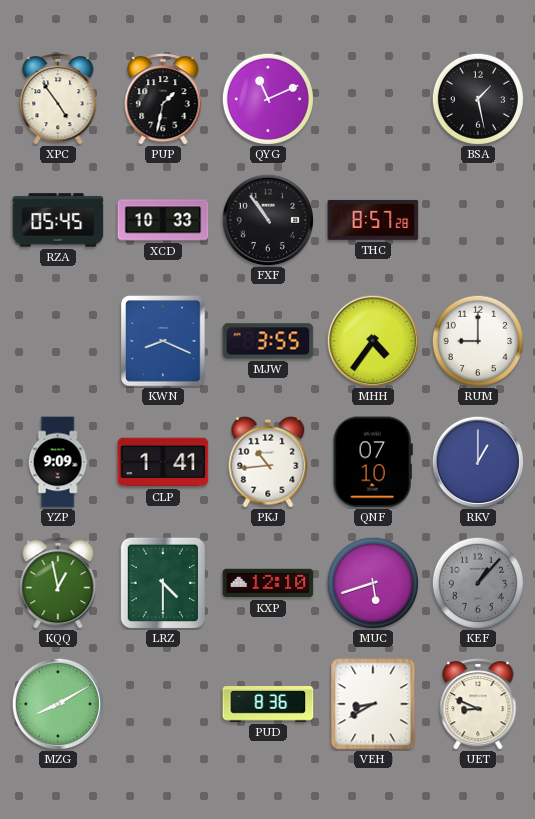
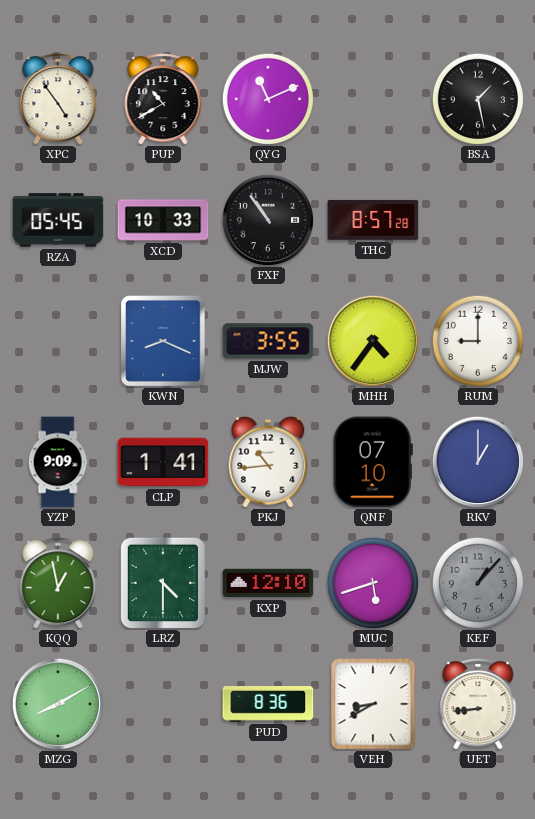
PUP: 1:32 -> 10:40
UET: 8:49 -> 8:44
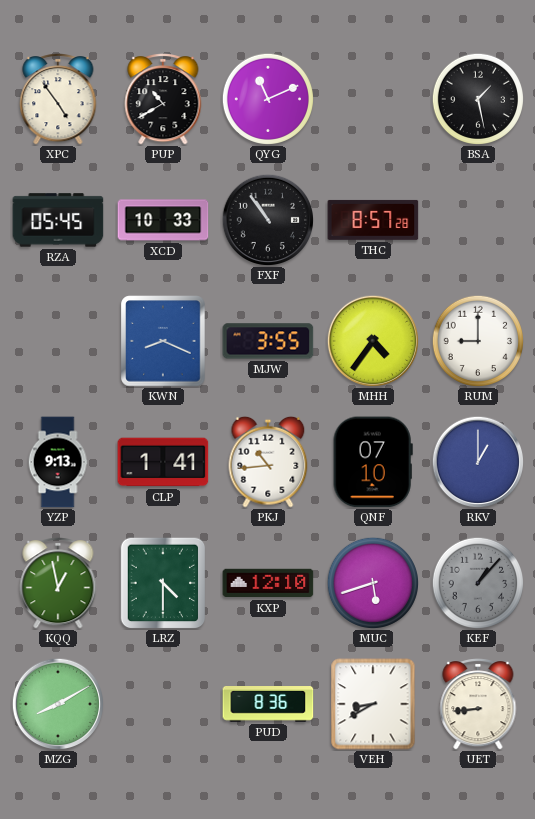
YZP: 9:09 -> 9:13
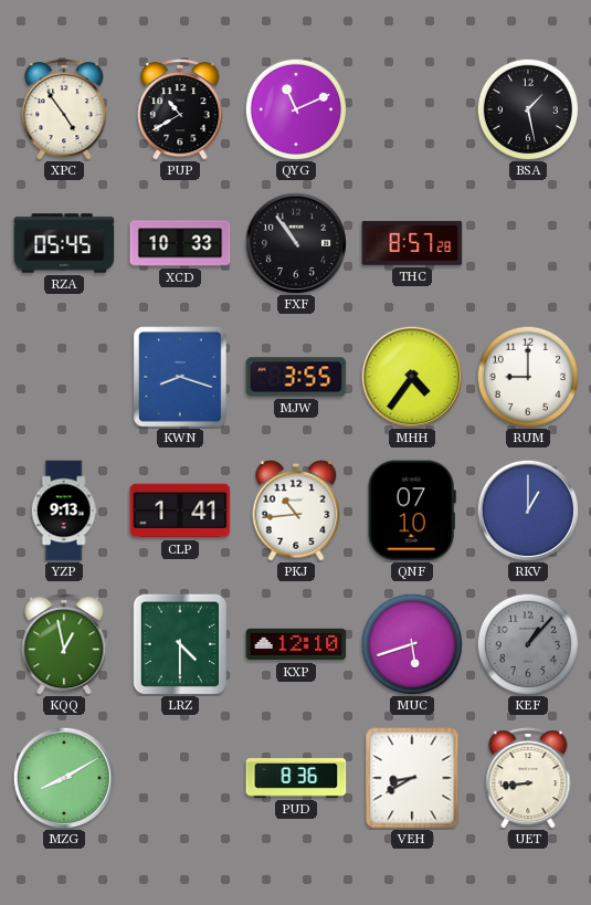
KWN: 8:19 -> 8:18
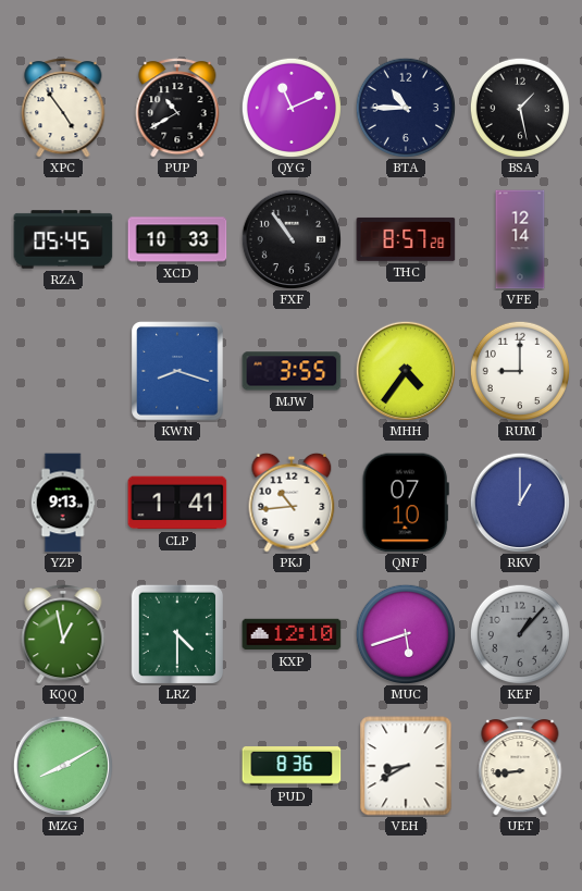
BTA: none -> 10:45
VFE: none -> 12:14
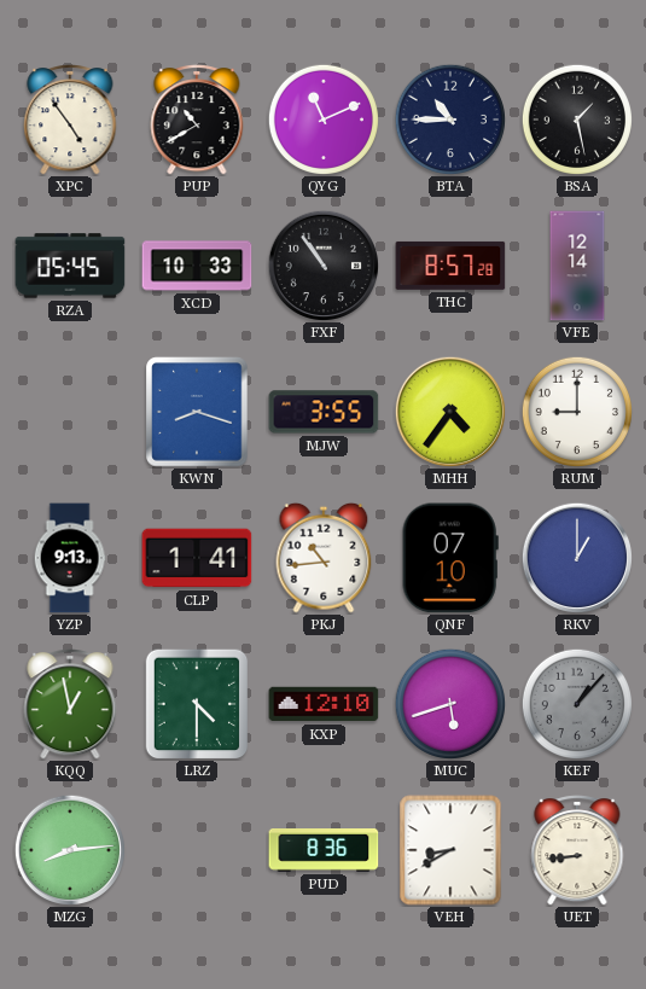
MZG: 8:10 -> 8:14
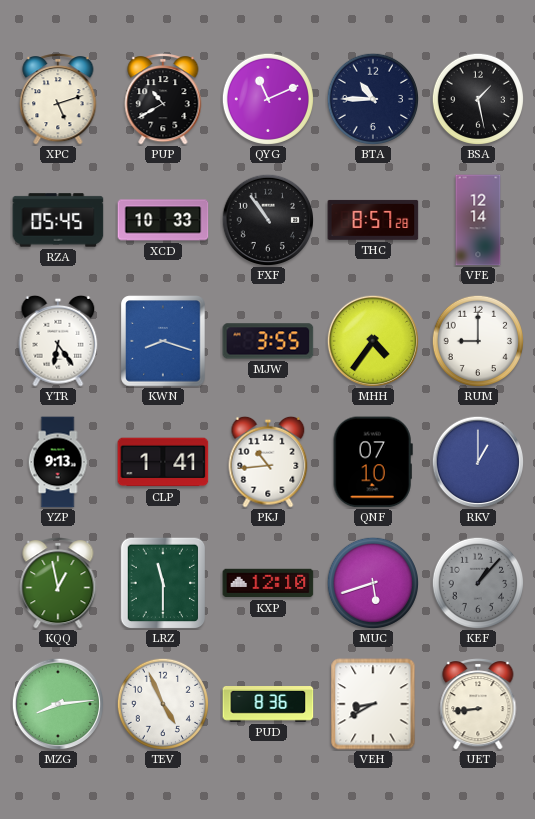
XPC: 4:54 -> 5:12
YTR: none -> 6:24
LRZ: 4:30 -> 11:30
TEV: none -> 4:56
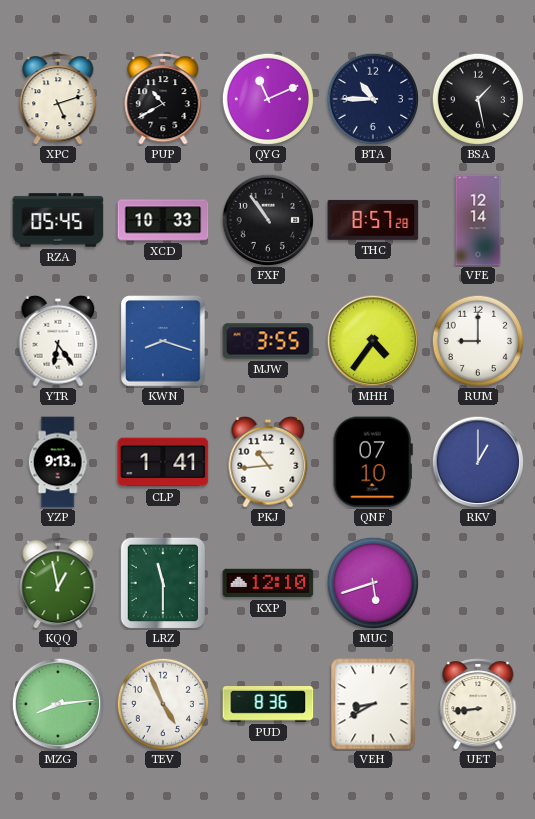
KEF: 1:07 -> none
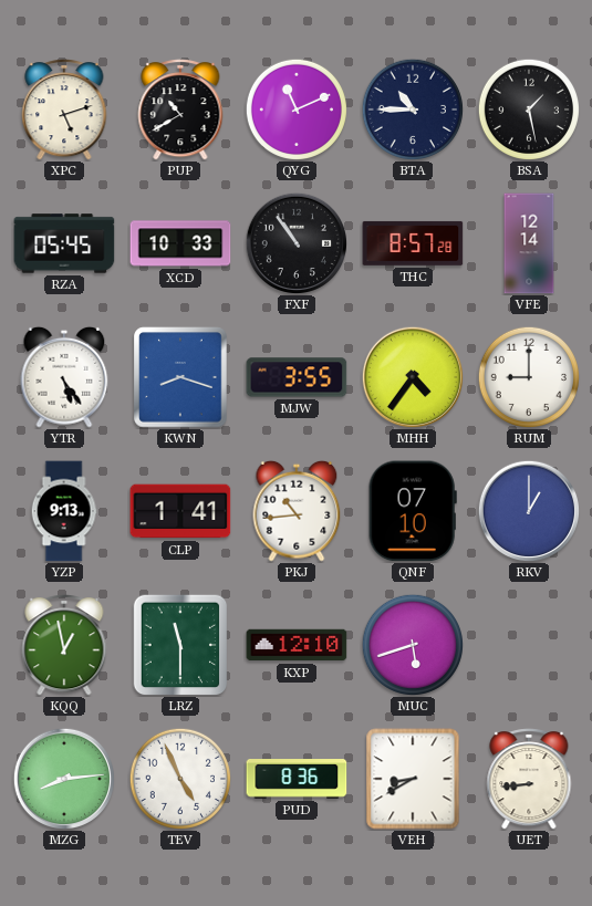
YTR: 6:24 -> 5:24
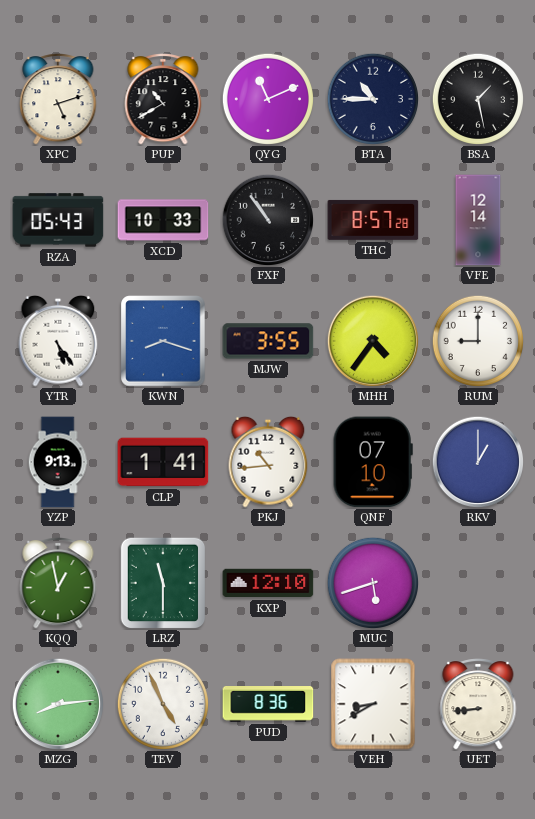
RZA: 05:45 -> 05:43
